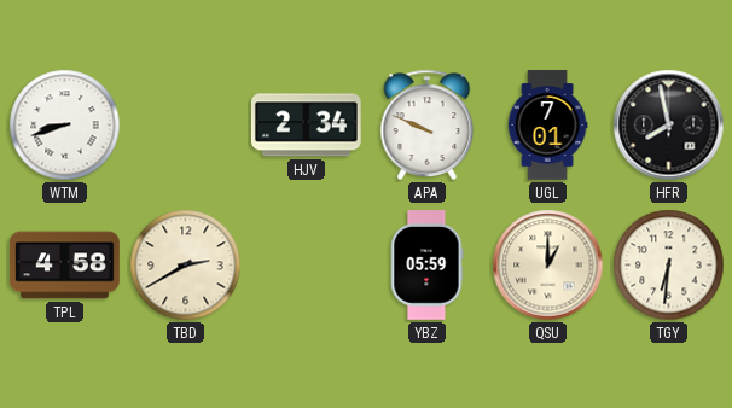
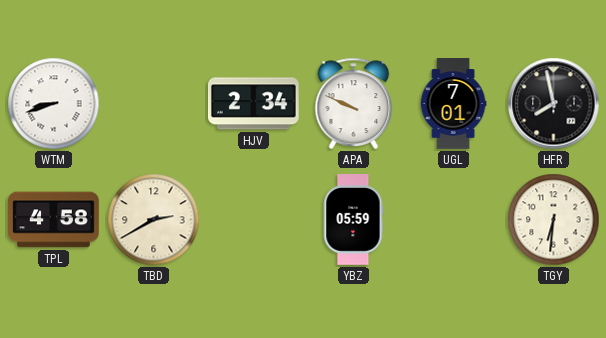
QSU: 1:00 -> none
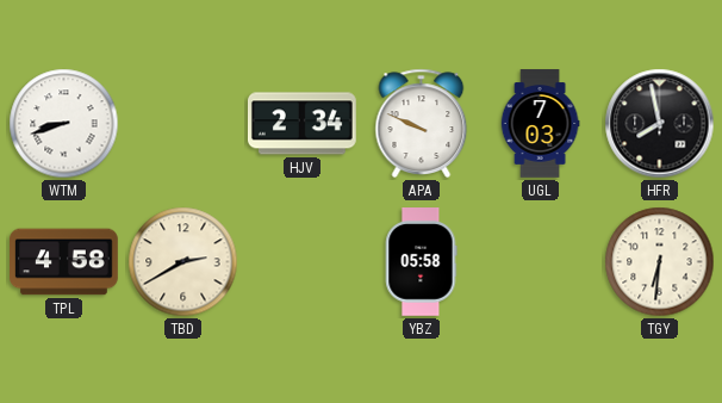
UGL: 7:01 -> 7:03
YBZ: 05:59 -> 05:58
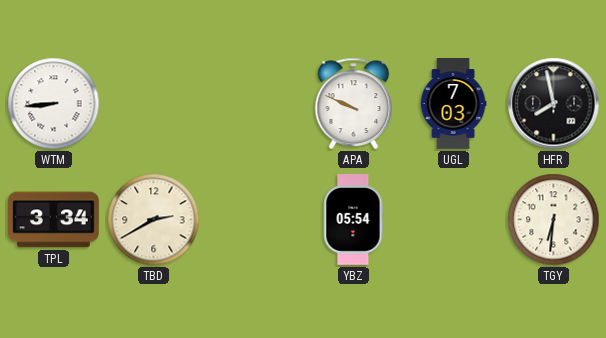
WTM: 8:42 -> 8:44
HJV: 2:34 -> none
TPL: 4:58 -> 3:34
YBZ: 05:58 -> 05:54
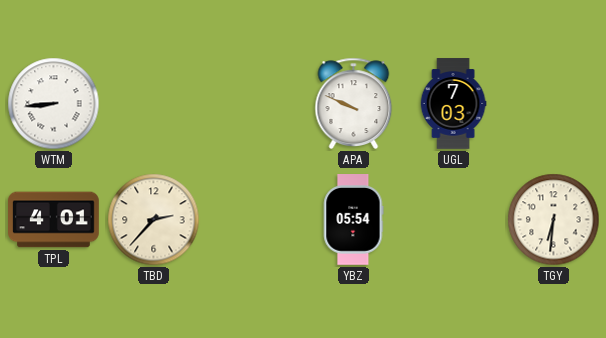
HFR: 7:58 -> none
TPL: 3:34 -> 4:01
TBD: 2:40 -> 2:37
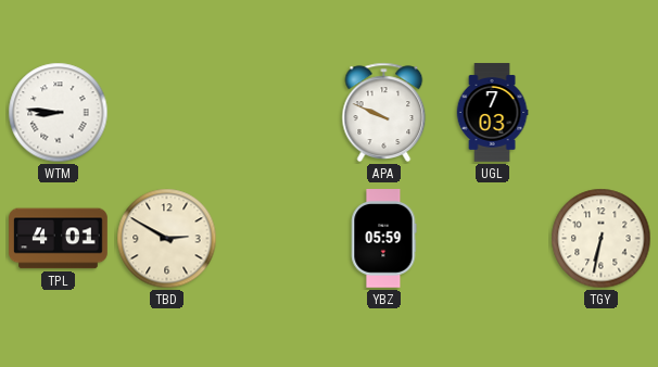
WTM: 8:44 -> 8:46
TBD: 2:37 -> 2:50
YBZ: 05:54 -> 05:59
TGY: 6:31 -> 6:32
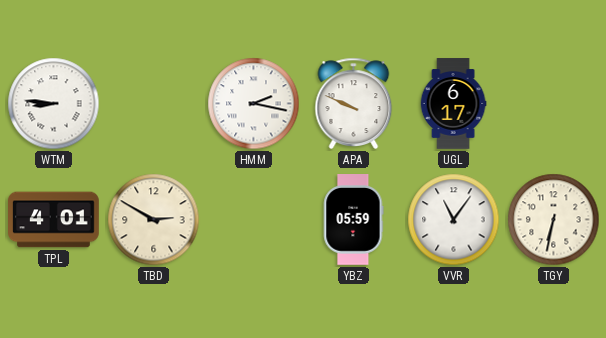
HMM: none -> 2:17
UGL: 7:03 -> 6:17
VVR: none -> 11:06
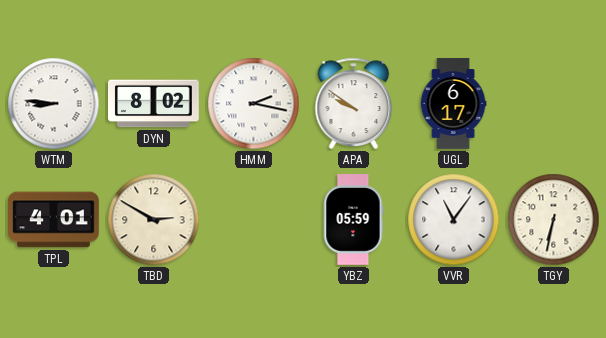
DYN: none -> 8:02
APA: 9:49 -> 9:51
